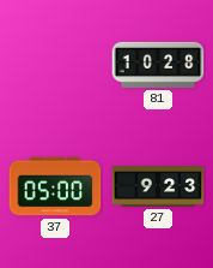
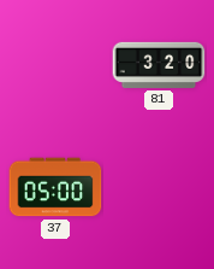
81: 10:28 -> 3:20
27: 9:23 -> none
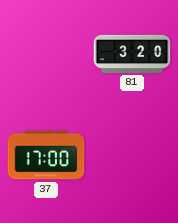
37: 05:00 -> 17:00
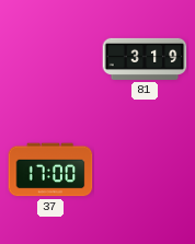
81: 3:20 -> 3:19
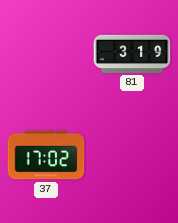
37: 17:00 -> 17:02
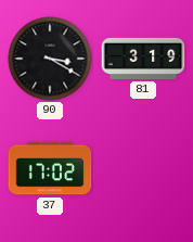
90: none -> 3:20
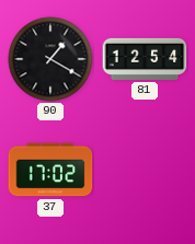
90: 3:20 -> 1:20
81: 3:19 -> 12:54
